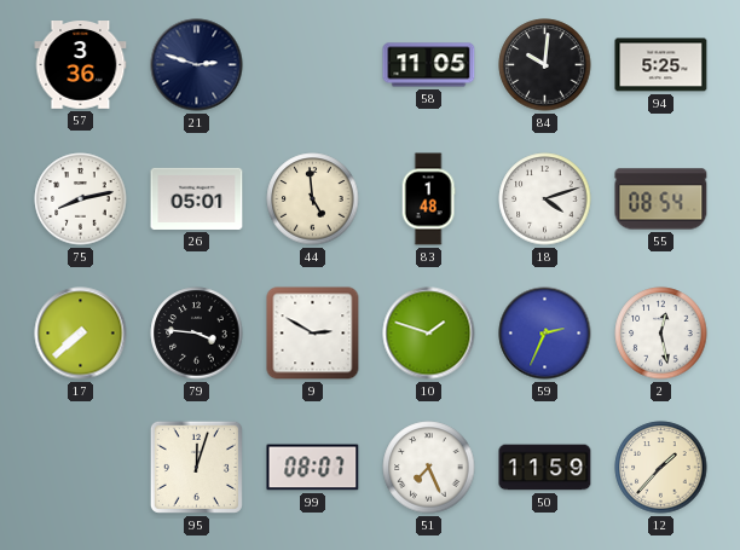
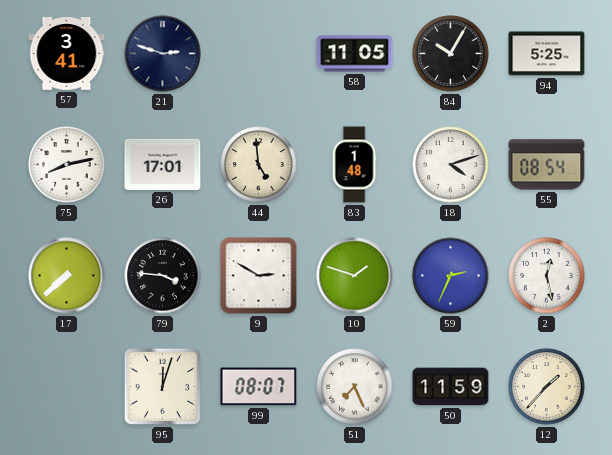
57: 3:36 -> 3:41
84: 10:01 -> 10:05
26: 05:01 -> 17:01
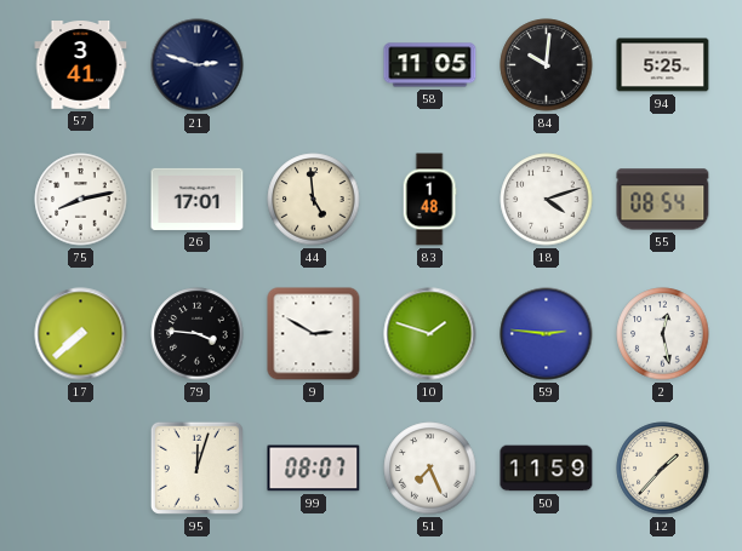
84: 10:05 -> 10:01
59: 2:34 -> 2:46
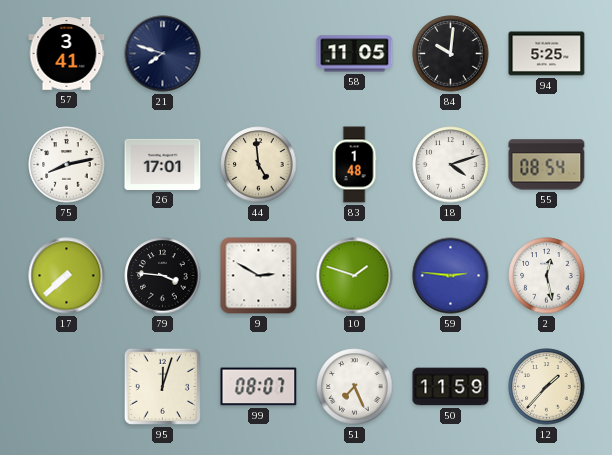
21: 2:48 -> 7:48
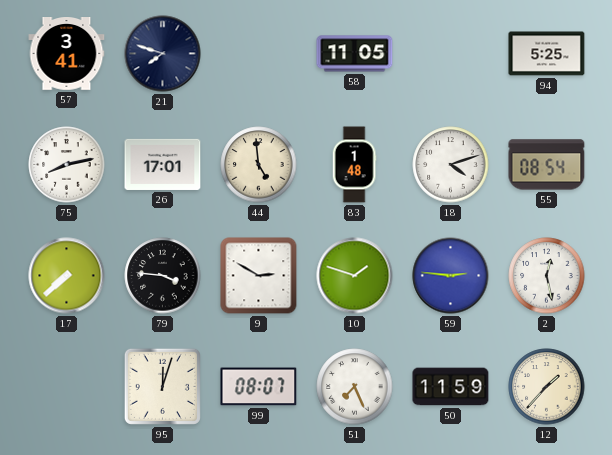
84: 10:01 -> none
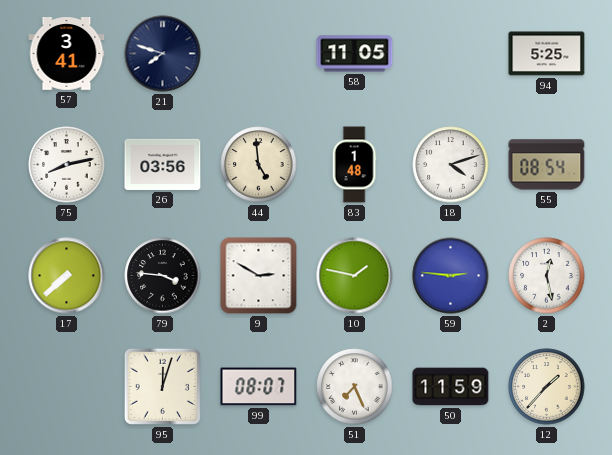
26: 17:01 -> 03:56
10: 1:48 -> 1:47
